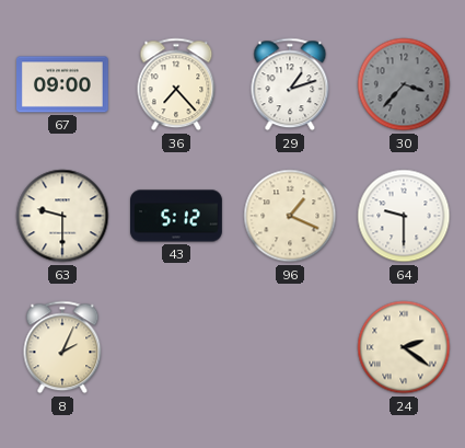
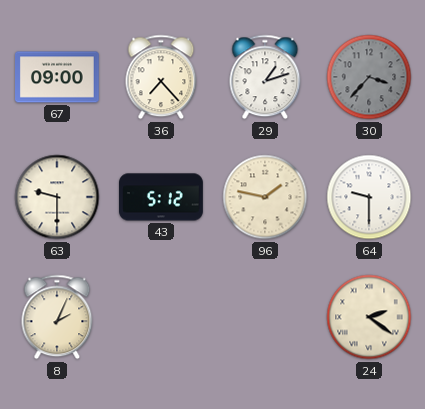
96: 1:19 -> 1:47
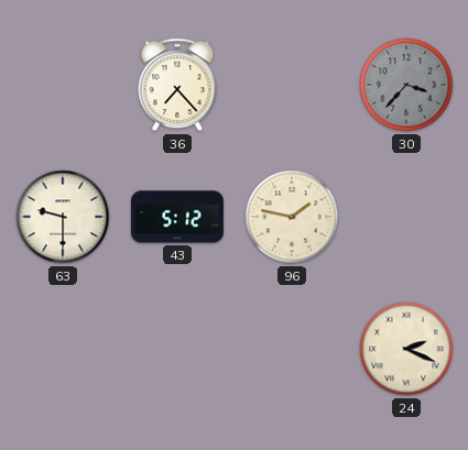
67: 09:00 -> none
29: 1:12 -> none
64: 9:30 -> none
8: 2:04 -> none
24: 2:21 -> 2:19
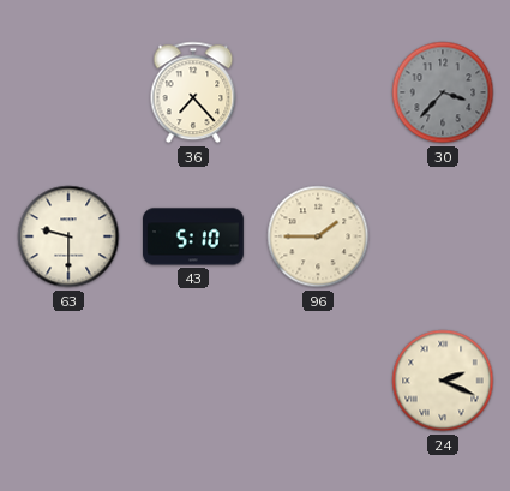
43: 5:12 -> 5:10
96: 1:47 -> 1:45
